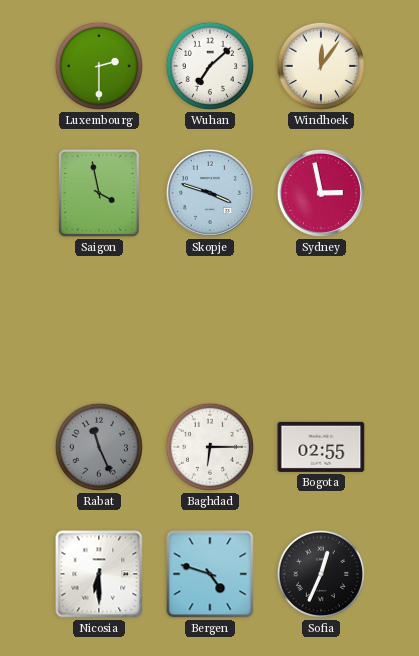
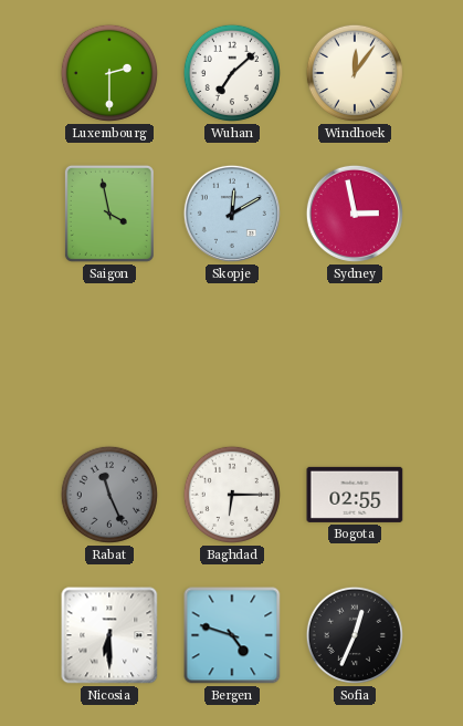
Skopje: 3:48 -> 12:10
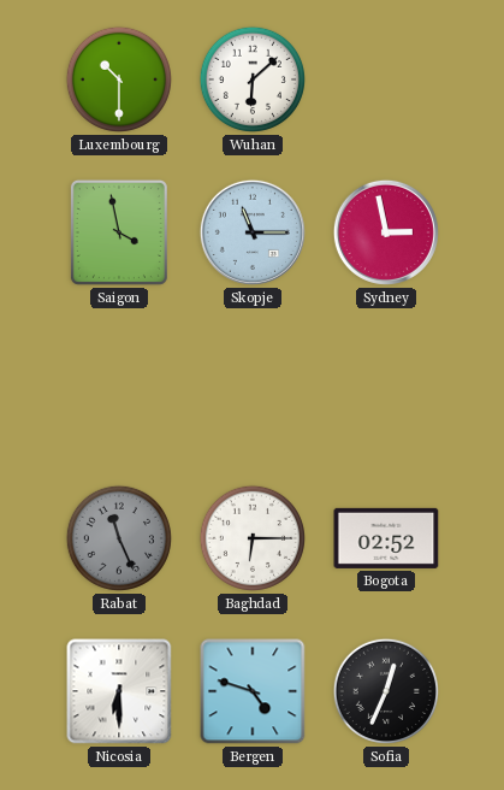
Luxembourg: 2:30 -> 10:30
Wuhan: 7:08 -> 6:08
Windhoek: 12:06 -> none
Skopje: 12:10 -> 11:15
Bogota: 02:55 -> 02:52
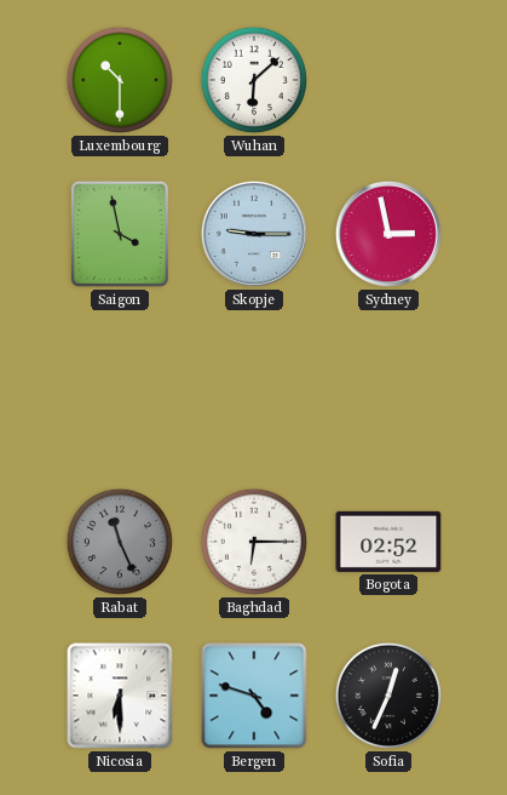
Skopje: 11:15 -> 9:15
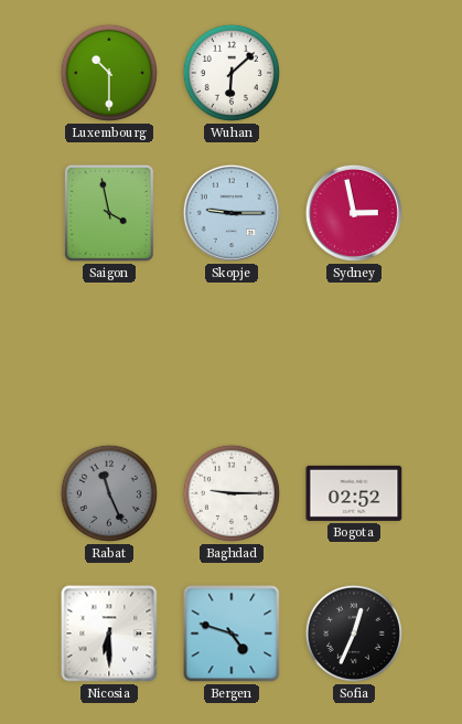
Baghdad: 6:15 -> 9:15
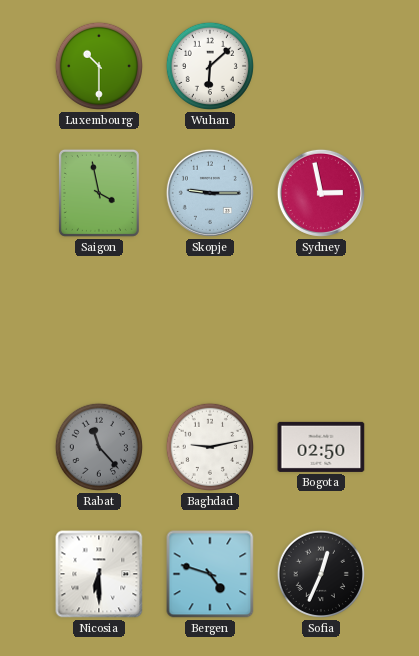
Rabat: 11:26 -> 11:23
Baghdad: 9:15 -> 9:13
Bogota: 02:52 -> 02:50
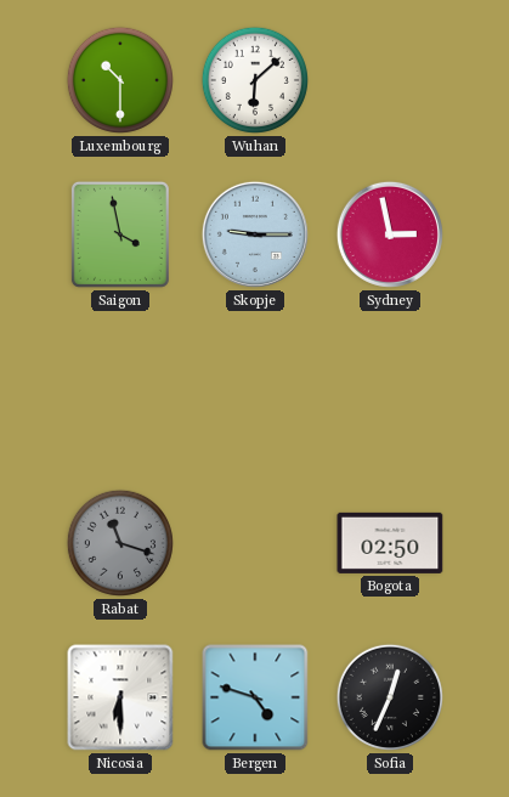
Rabat: 11:23 -> 11:18
Baghdad: 9:13 -> none
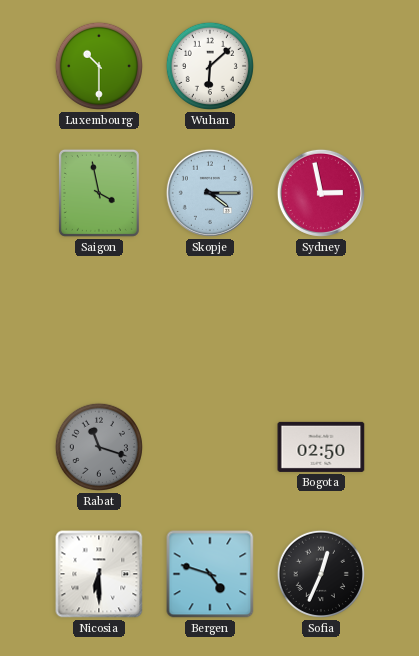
Skopje: 9:15 -> 4:15
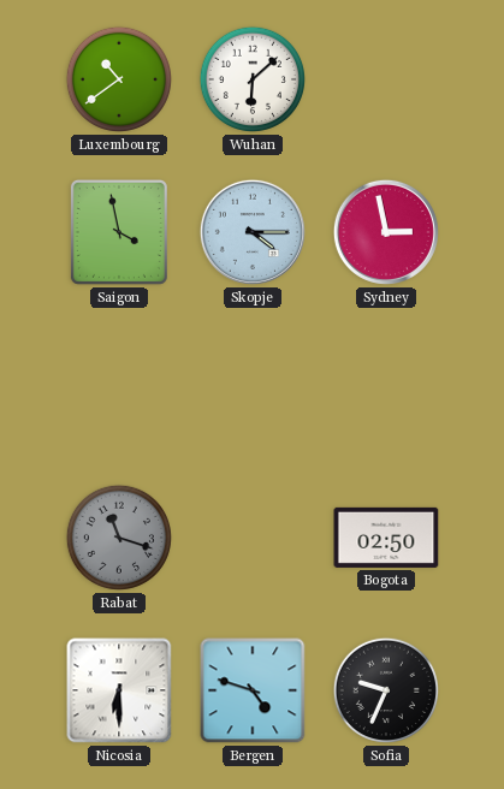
Luxembourg: 10:30 -> 10:39
Sofia: 12:34 -> 9:34
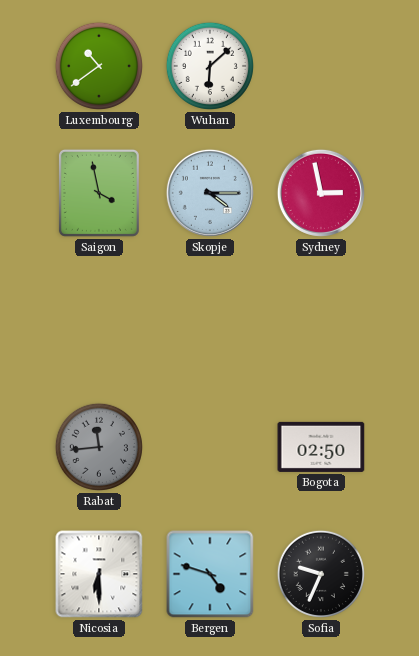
Rabat: 11:18 -> 11:44
